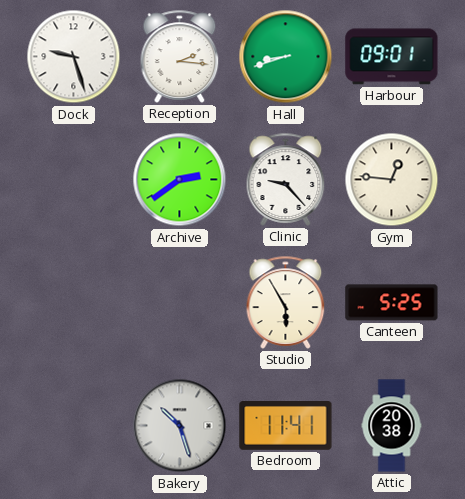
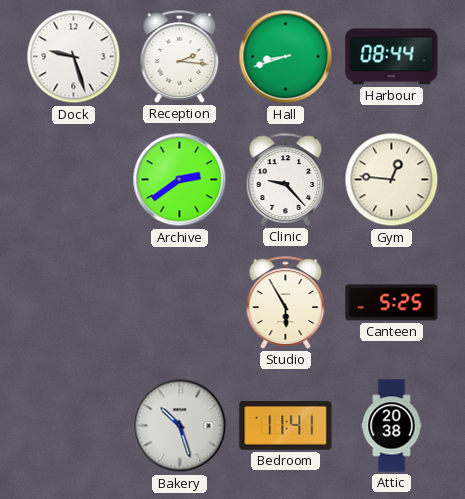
Harbour: 09:01 -> 08:44
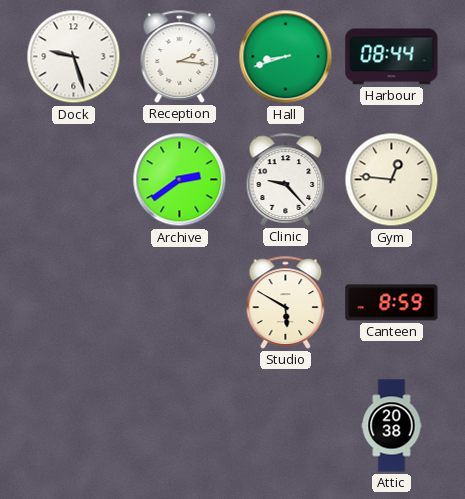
Studio: 5:55 -> 5:50
Canteen: 5:25 -> 8:59
Bakery: 10:27 -> none
Bedroom: 11:41 -> none
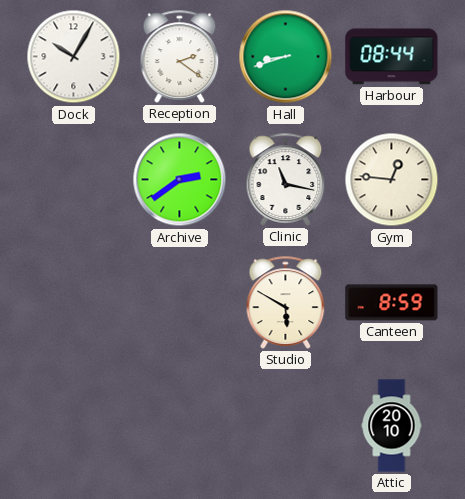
Dock: 9:27 -> 10:05
Reception: 2:16 -> 2:21
Clinic: 9:23 -> 11:17
Attic: 20:38 -> 20:10
